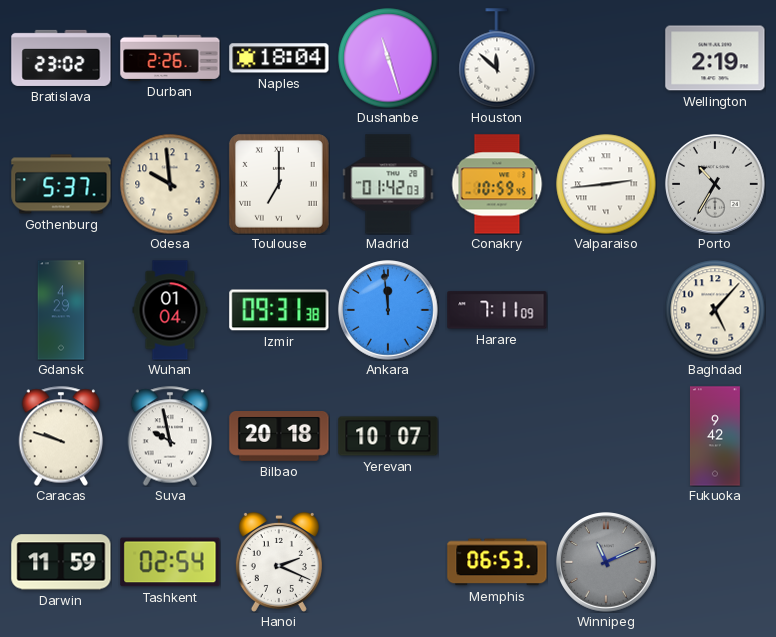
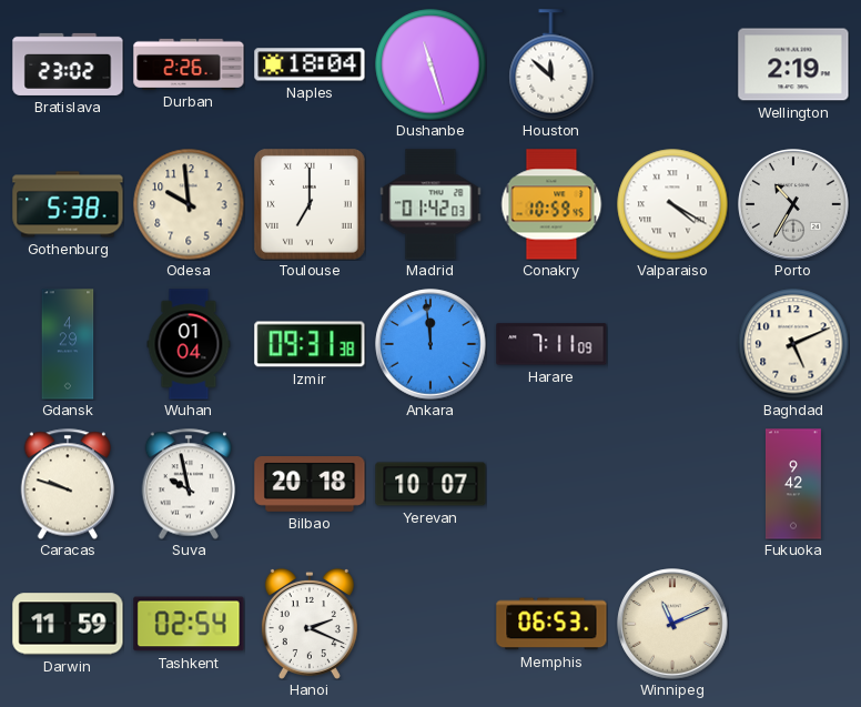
Gothenburg: 5:37 -> 5:38
Valparaiso: 2:44 -> 4:20
Baghdad: 5:07 -> 5:11
Winnipeg dial: grey -> cream
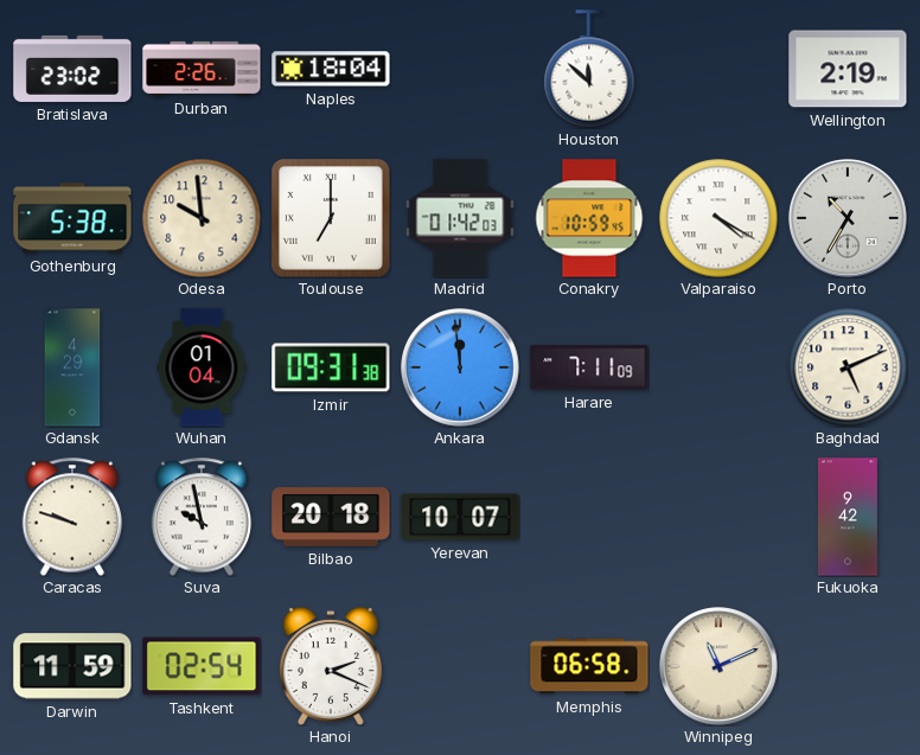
Dushanbe: 11:27 -> none
Memphis: 06:53 -> 06:58
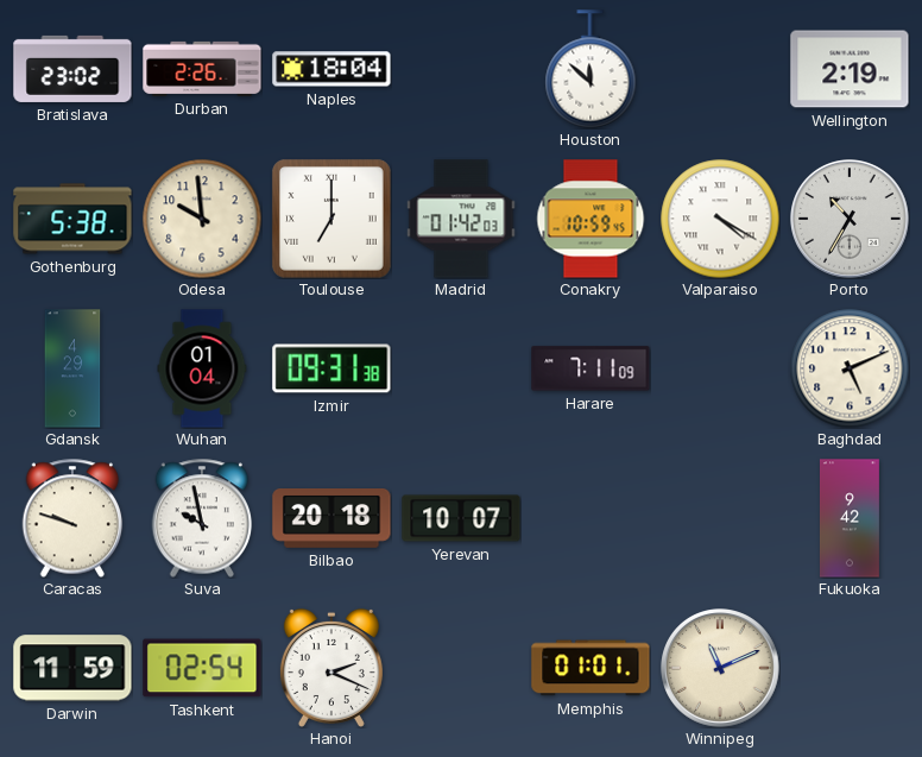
Ankara: 11:59 -> none
Memphis: 06:58 -> 01:01
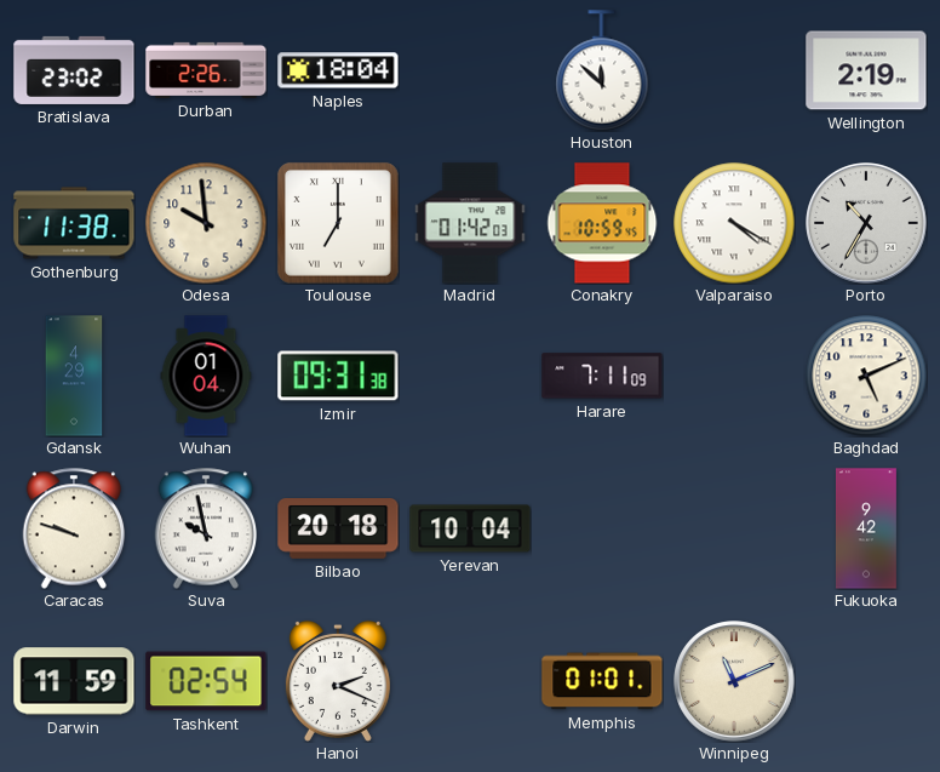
Gothenburg: 5:38 -> 11:38
Yerevan: 10:07 -> 10:04
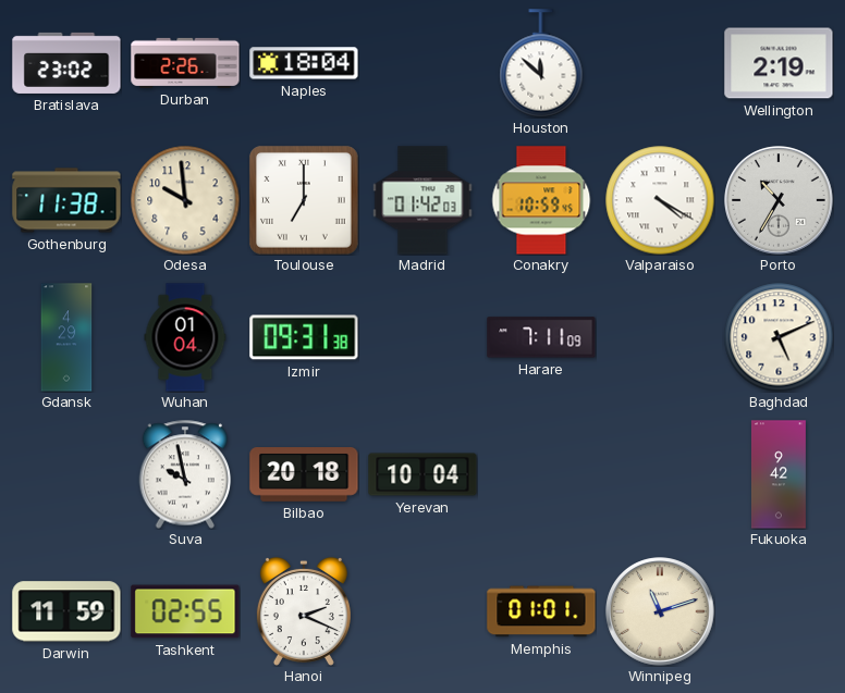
Caracas: 9:48 -> none
Tashkent: 02:54 -> 02:55
Winnipeg: 11:11 -> 11:12
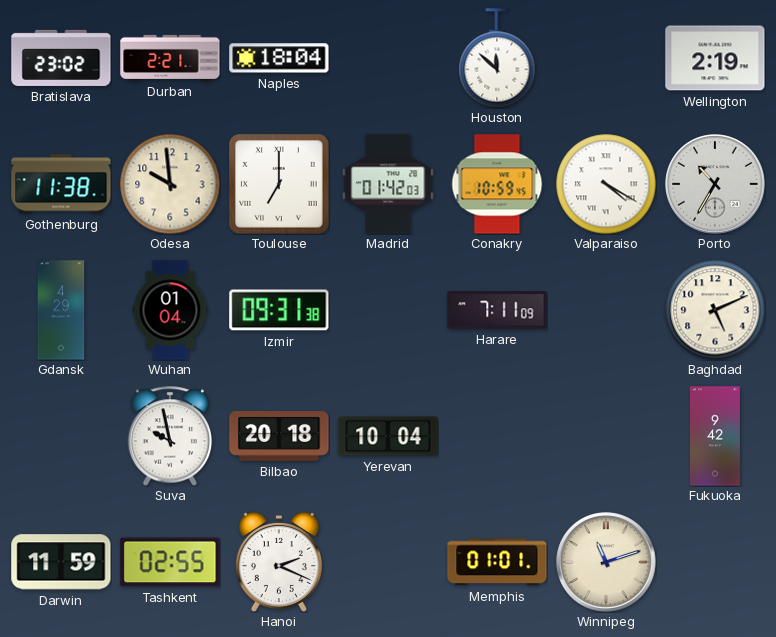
Durban: 2:26 -> 2:21
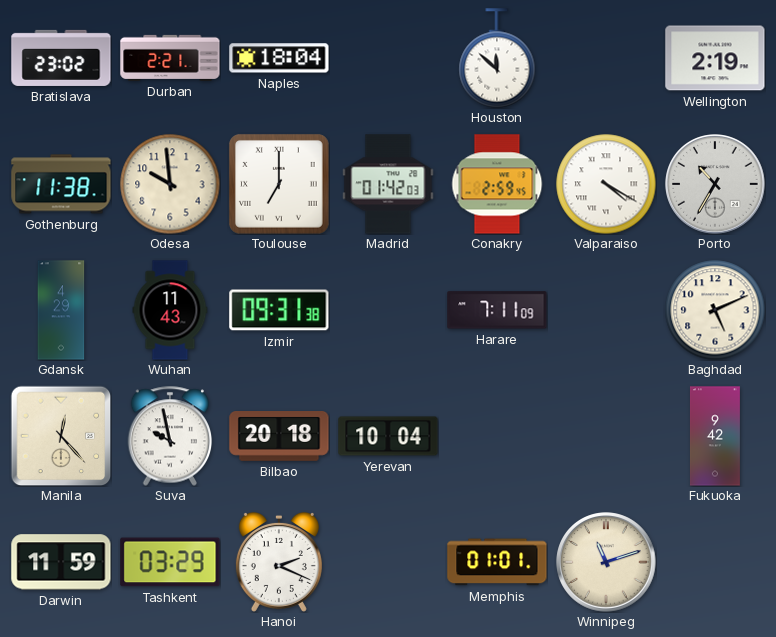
Conakry: 10:59 -> 2:59
Wuhan: 01:04 -> 11:43
Manila: none -> 12:23
Tashkent: 02:55 -> 03:29
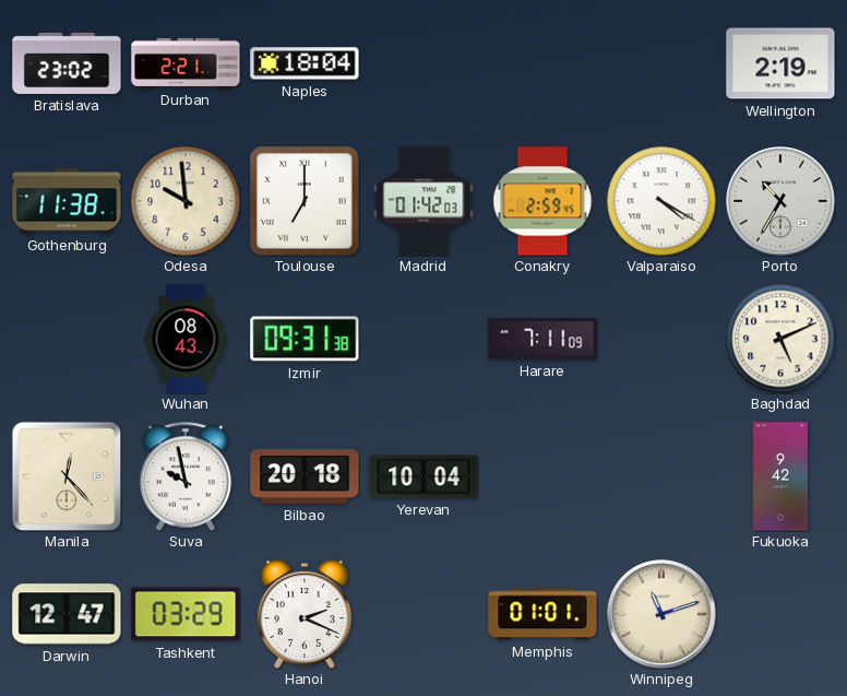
Houston: 11:52 -> none
Gdansk: 4:29 -> none
Wuhan: 11:43 -> 08:43
Darwin: 11:59 -> 12:47
